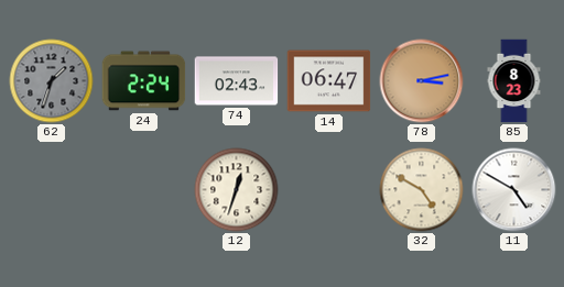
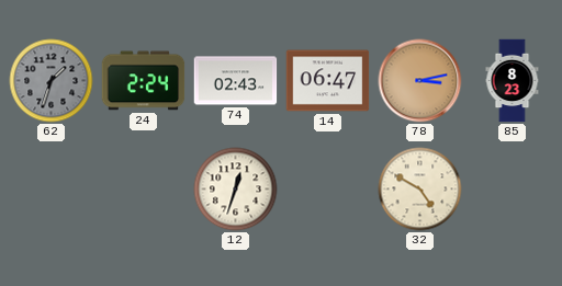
11: 4:50 -> none
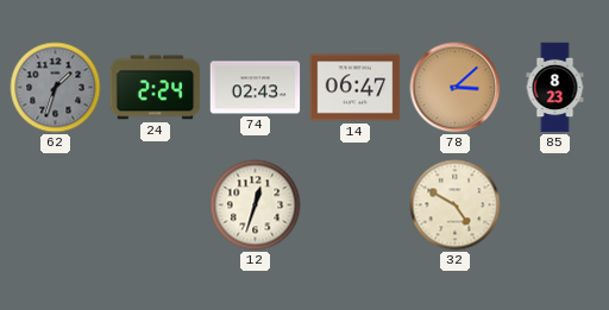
78: 3:13 -> 3:08
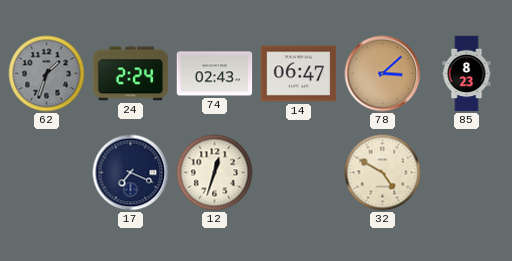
17: none -> 7:19
